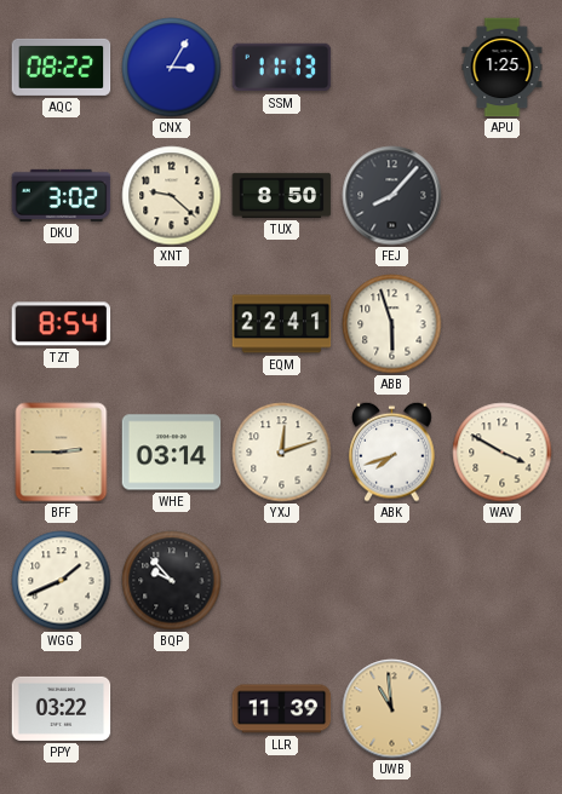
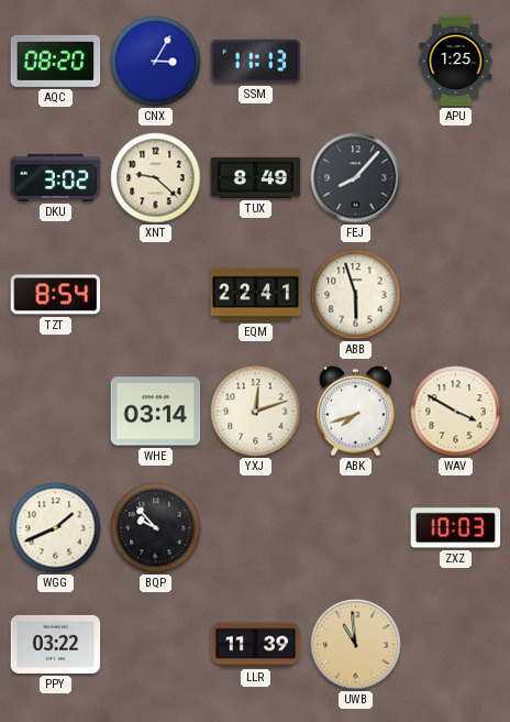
AQC: 08:22 -> 08:20
TUX: 8:50 -> 8:49
BFF: 2:45 -> none
ZXZ: none -> 10:03
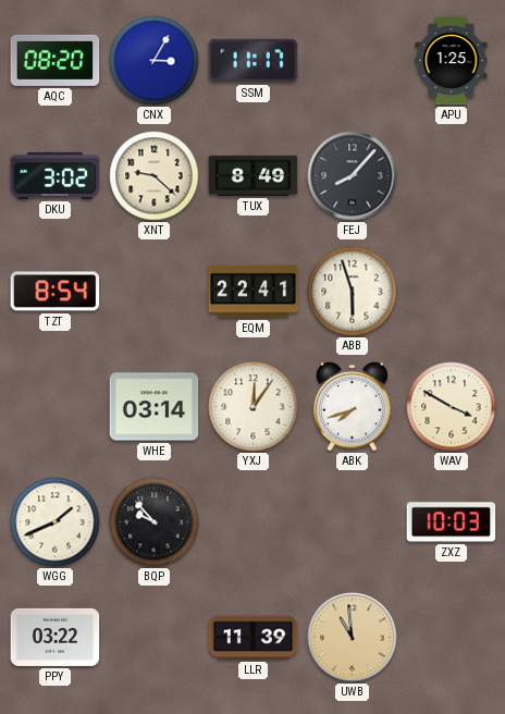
SSM: 11:13 -> 11:17
YXJ: 12:12 -> 12:06
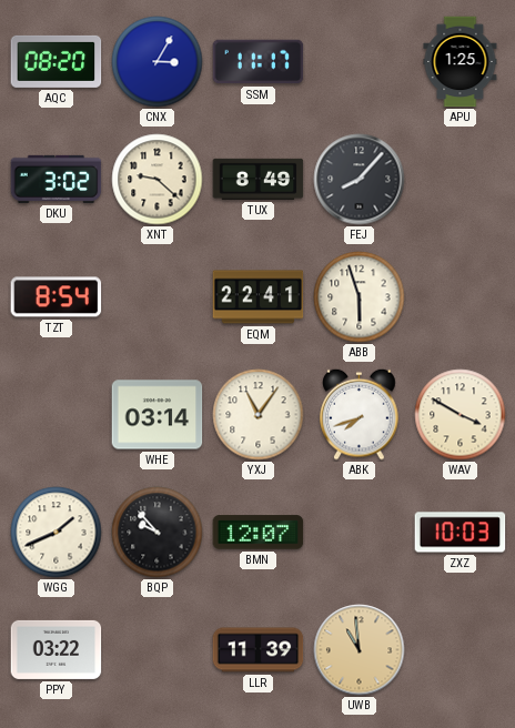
YXJ: 12:06 -> 11:06
BMN: none -> 12:07
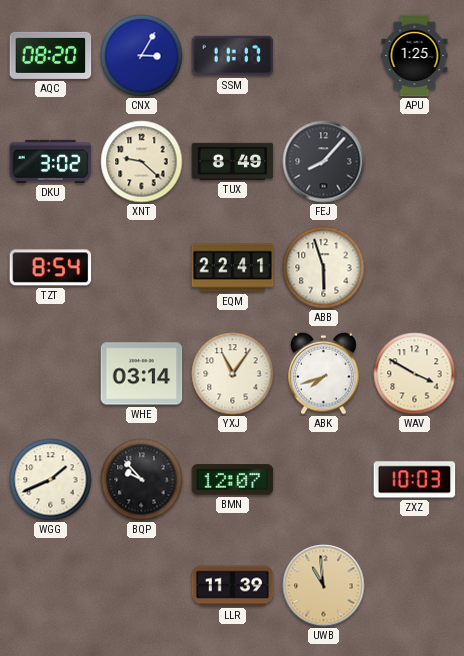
PPY: 03:22 -> none
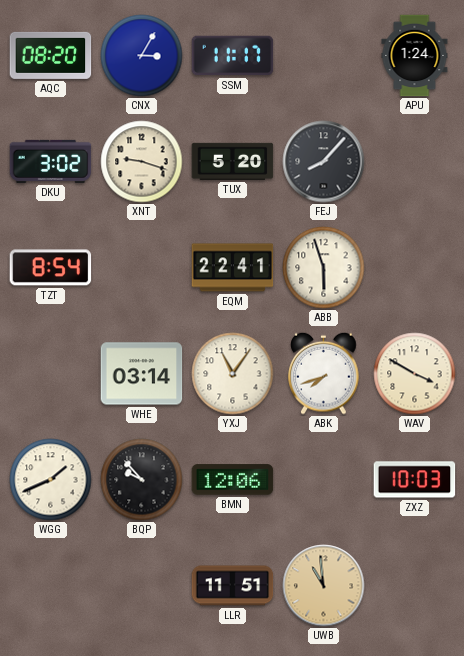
APU: 1:25 -> 1:24
XNT: 9:22 -> 9:18
TUX: 8:49 -> 5:20
BMN: 12:07 -> 12:06
LLR: 11:39 -> 11:51
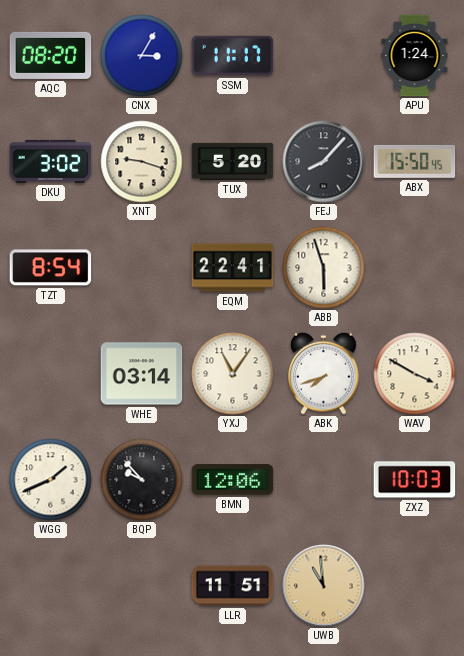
ABX: none -> 15:50
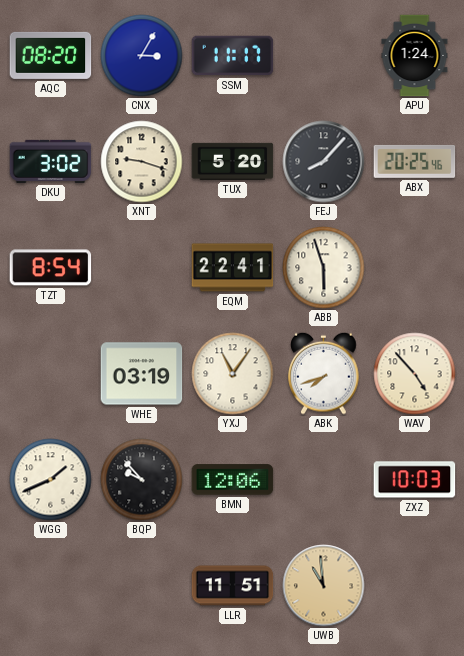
ABX: 15:50 -> 20:25
WHE: 03:14 -> 03:19
WAV: 3:50 -> 4:53
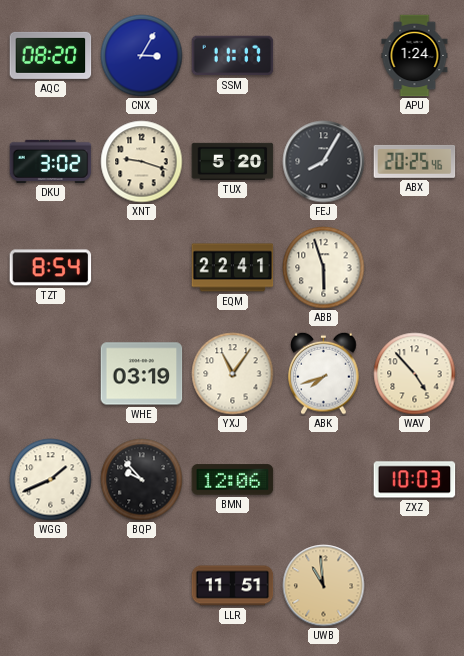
FEJ: 8:07 -> 8:05
